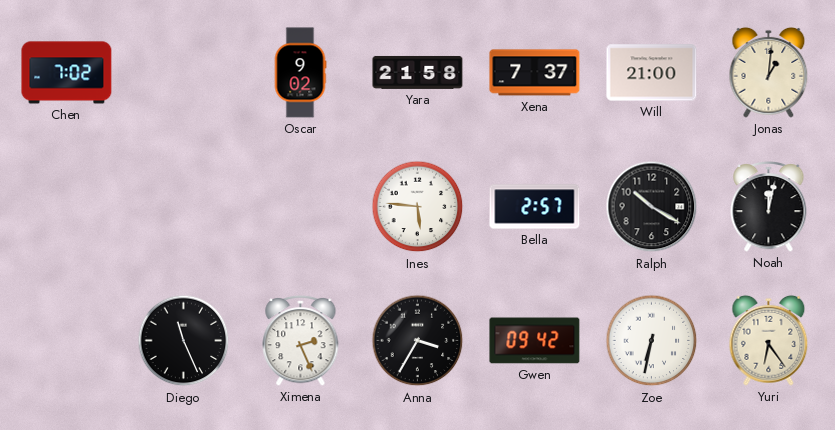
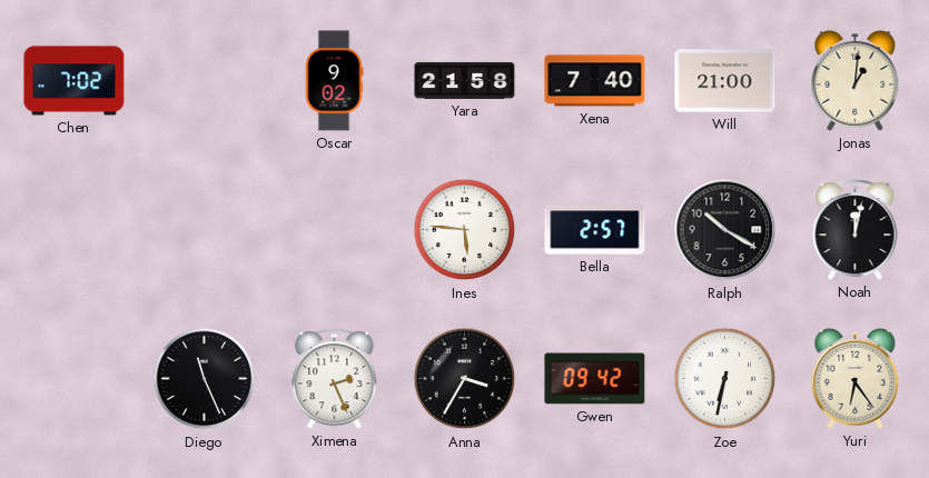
Xena: 7:37 -> 7:40
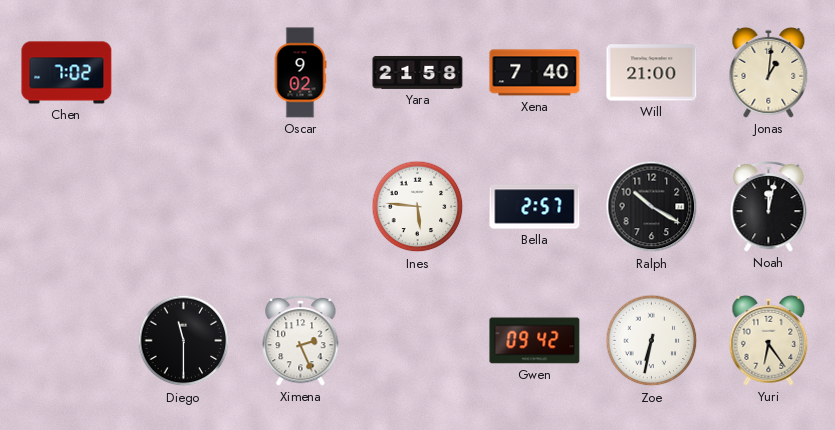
Diego: 11:26 -> 11:30
Anna: 3:35 -> none
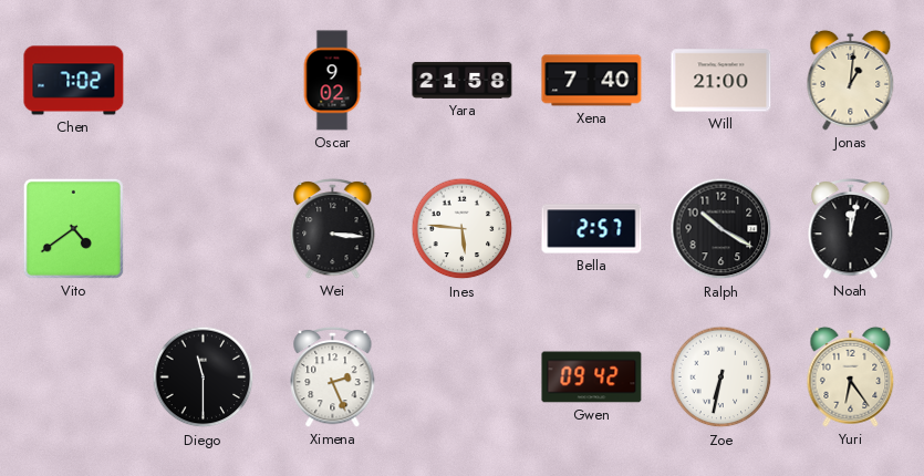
Vito: none -> 4:39
Wei: none -> 3:16
